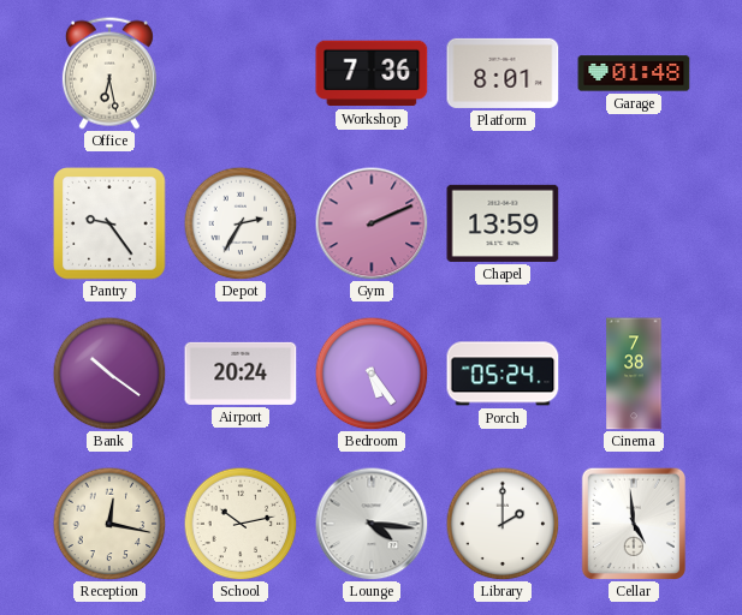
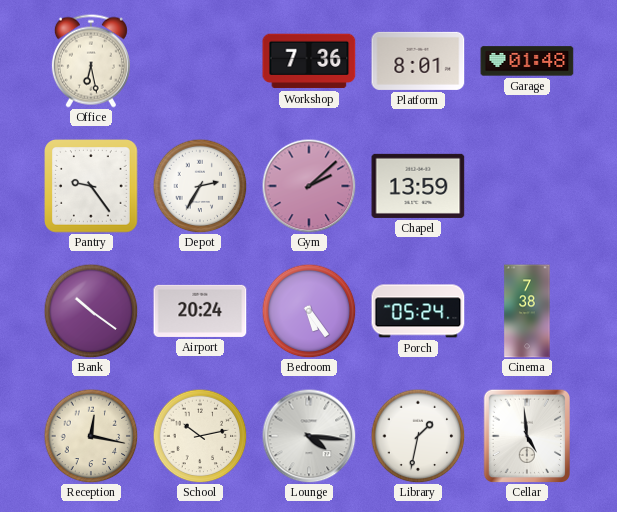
Gym: 2:11 -> 2:08
Library: 2:00 -> 1:32
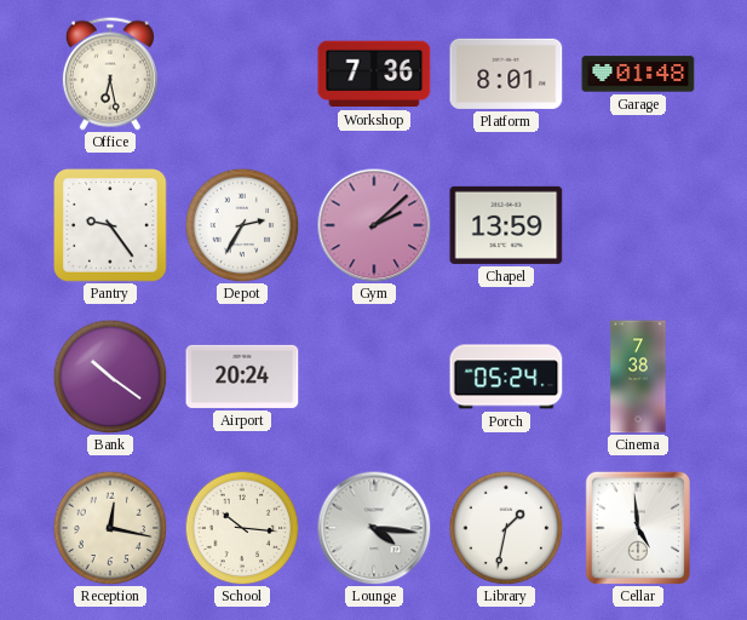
Bedroom: 5:24 -> none
School: 10:13 -> 10:16
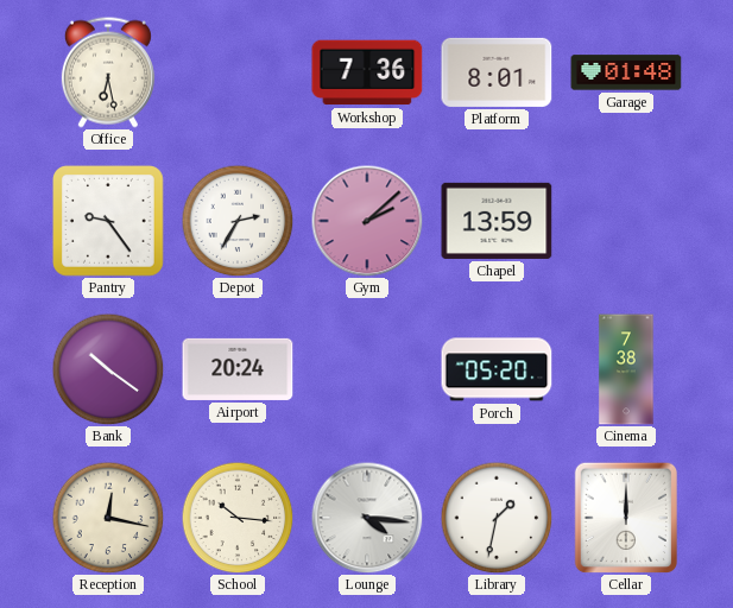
Porch: 05:24 -> 05:20
Cellar: 4:59 -> 12:00
